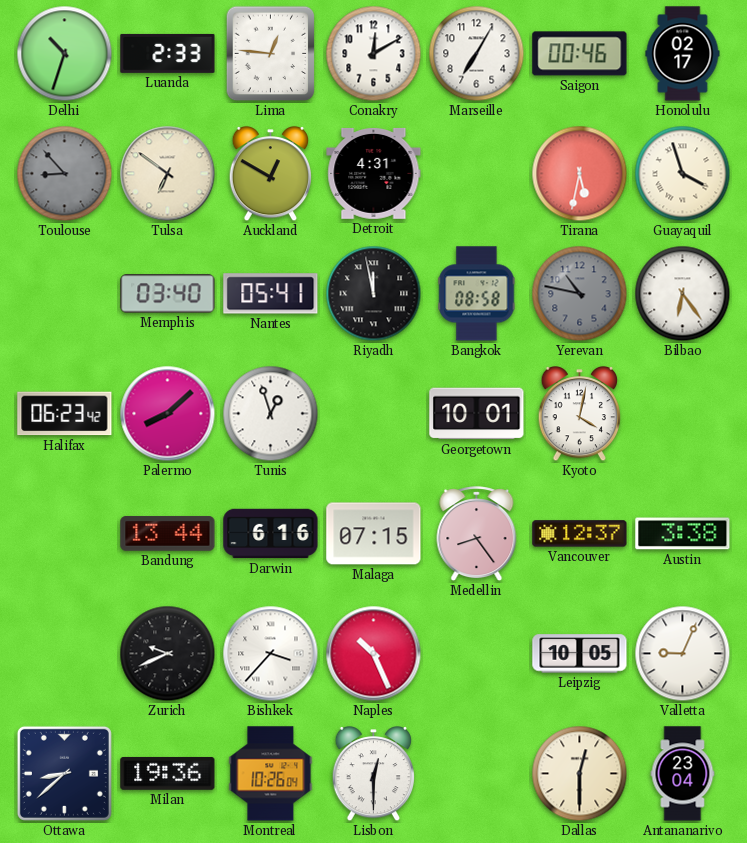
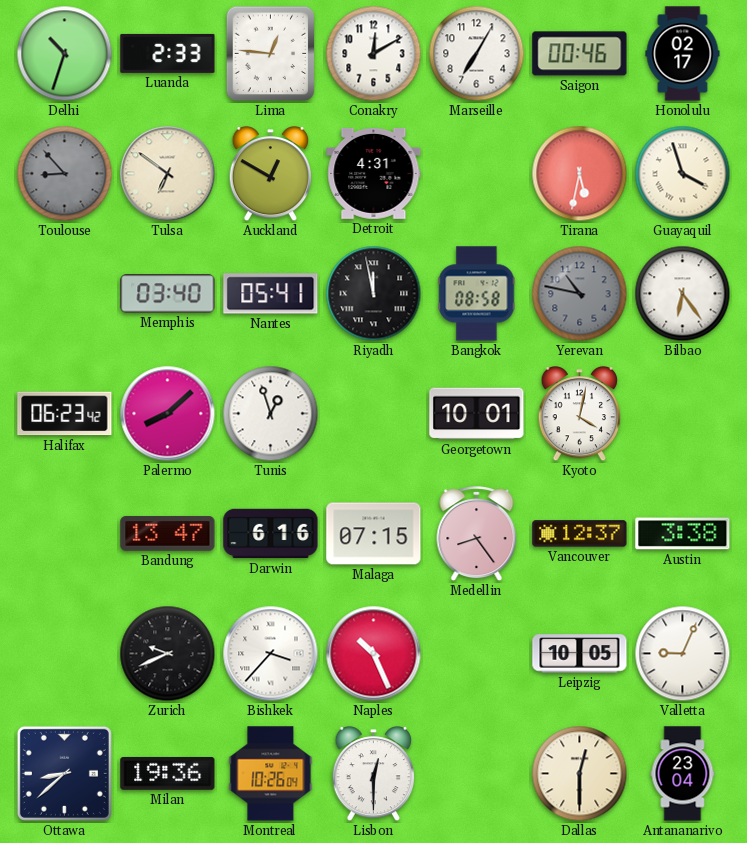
Bandung: 13:44 -> 13:47
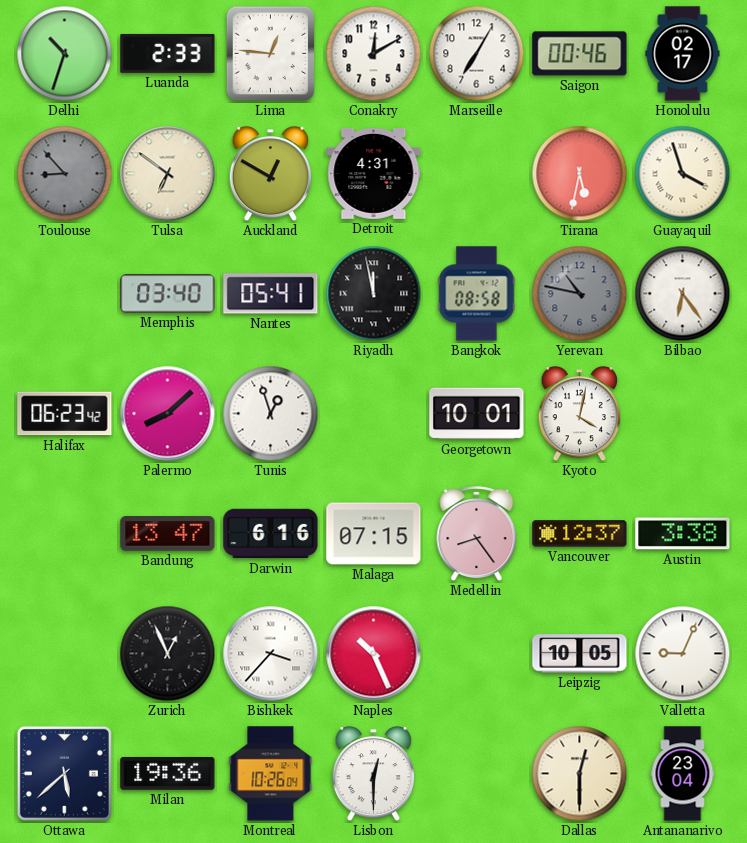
Zurich: 9:41 -> 12:56
Ottawa: 8:38 -> 5:38
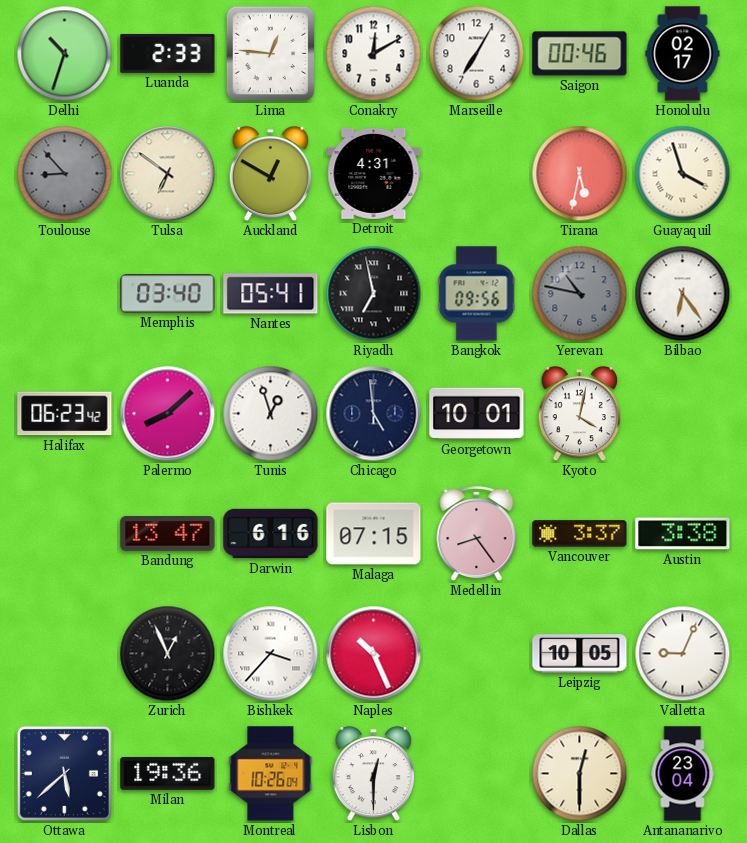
Riyadh: 11:58 -> 6:58
Bangkok: 08:58 -> 09:56
Chicago: none -> 4:59
Vancouver: 12:37 -> 3:37
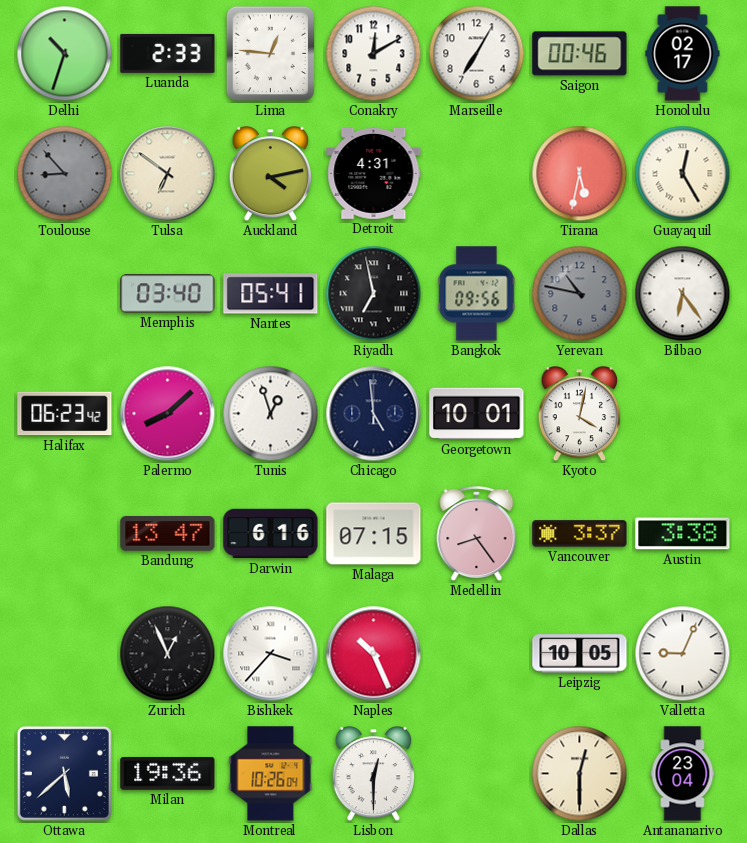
Auckland: 12:50 -> 4:13
Guayaquil: 3:57 -> 12:25
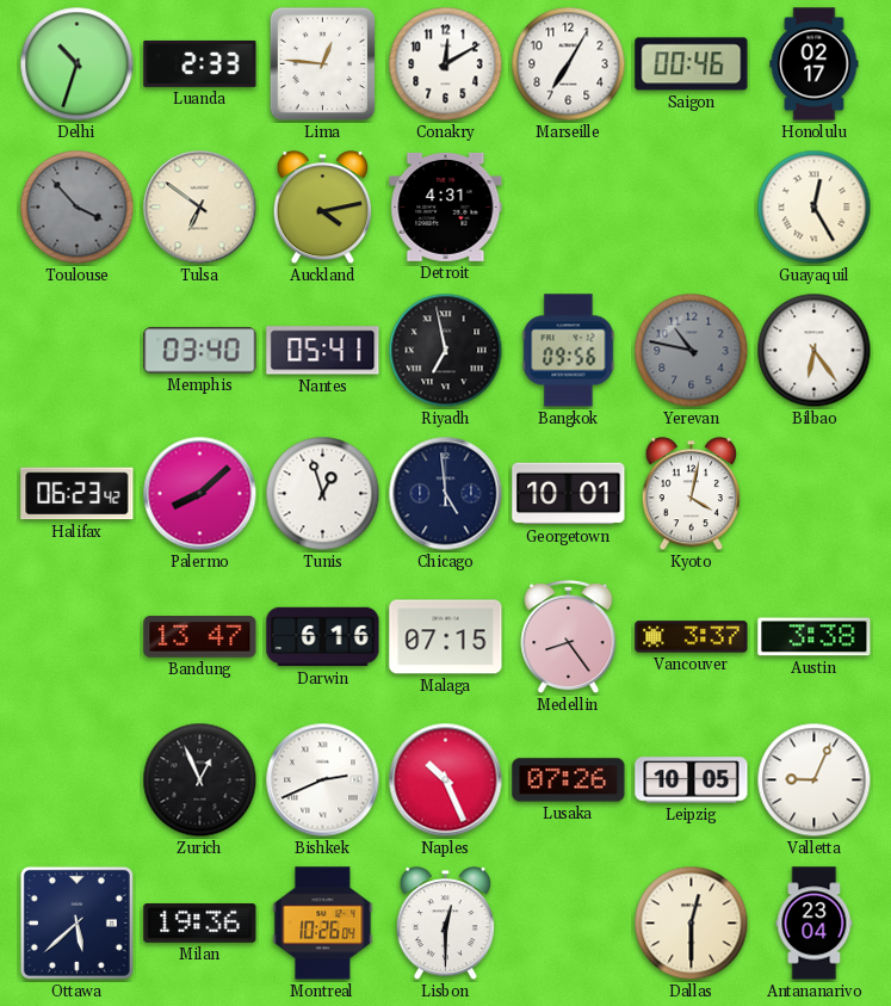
Toulouse: 8:53 -> 3:53
Tirana: 5:32 -> none
Bishkek: 3:37 -> 2:41
Lusaka: none -> 07:26
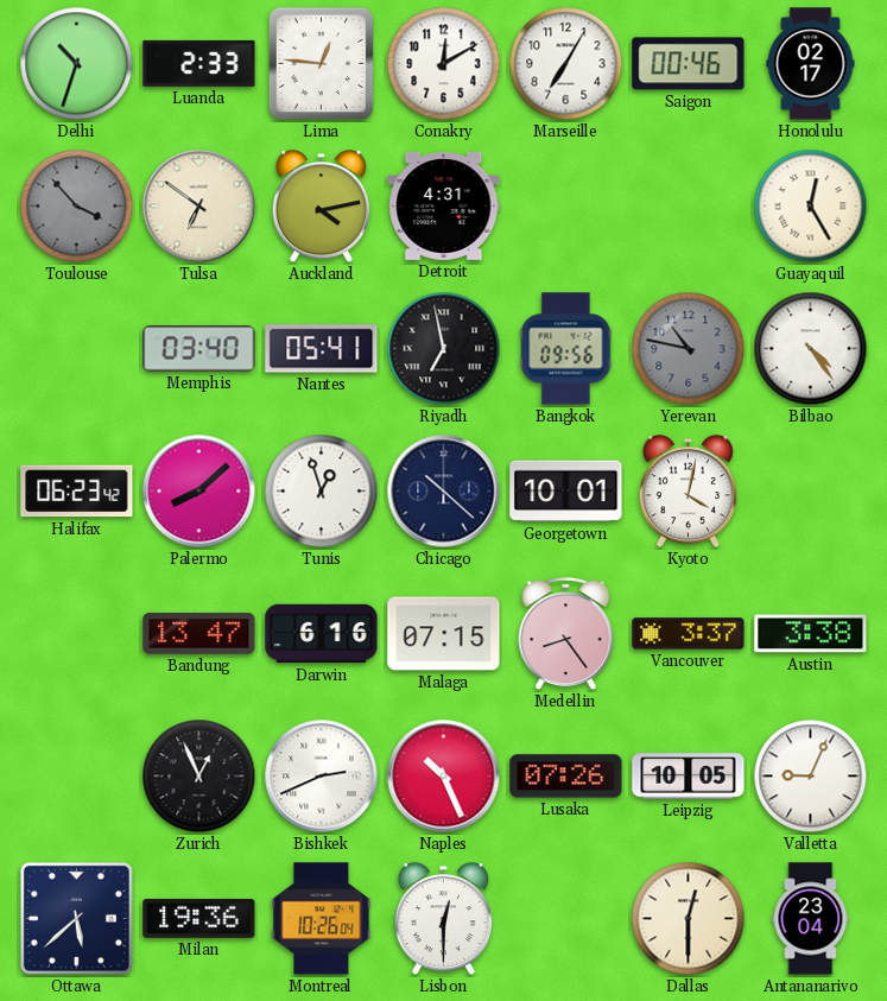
Bilbao: 6:24 -> 4:24
Chicago: 4:59 -> 10:22
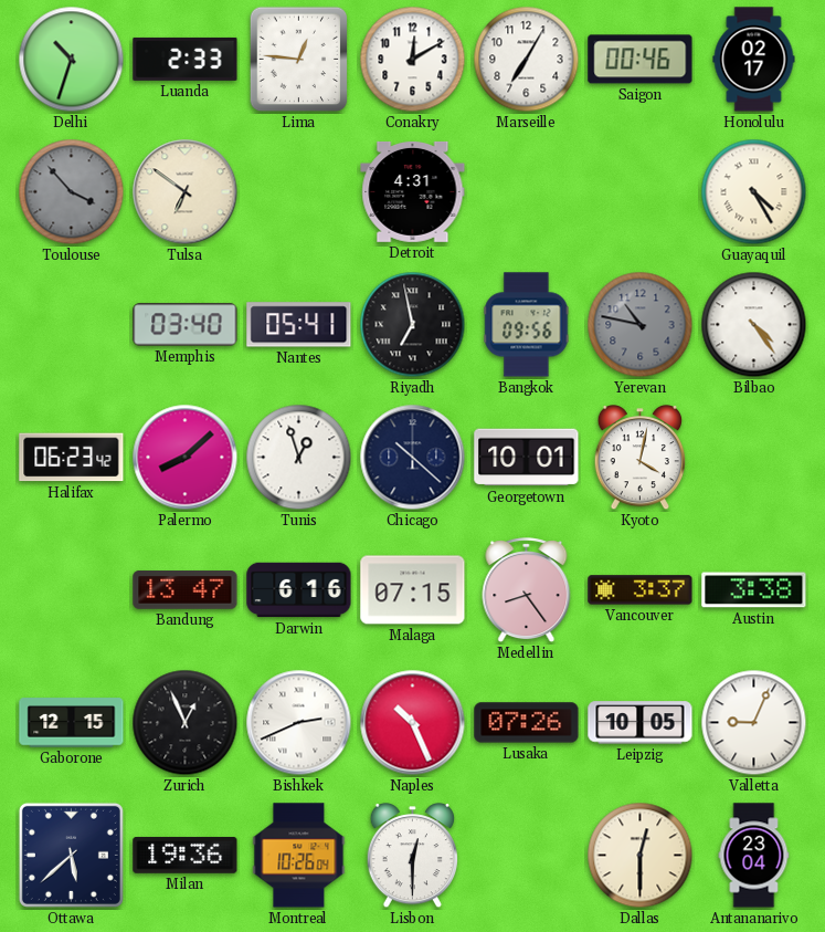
Auckland: 4:13 -> none
Guayaquil: 12:25 -> 4:25
Gaborone: none -> 12:15
